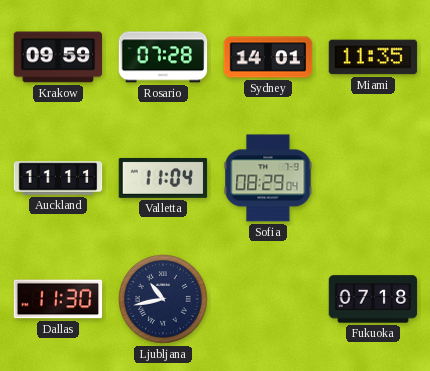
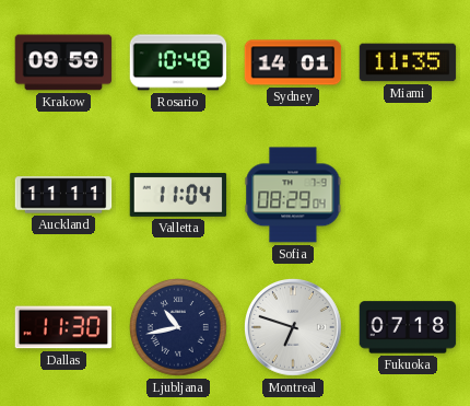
Rosario: 07:28 -> 10:48
Montreal: none -> 6:48
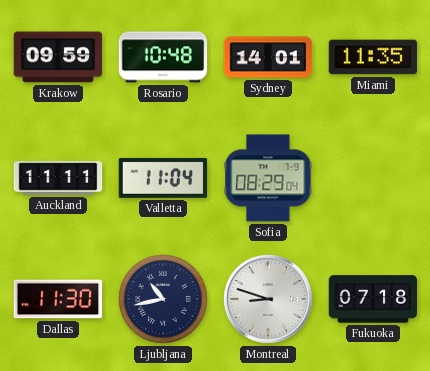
Montreal: 6:48 -> 8:48
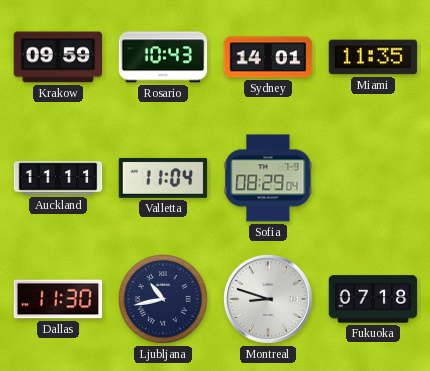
Rosario: 10:48 -> 10:43
